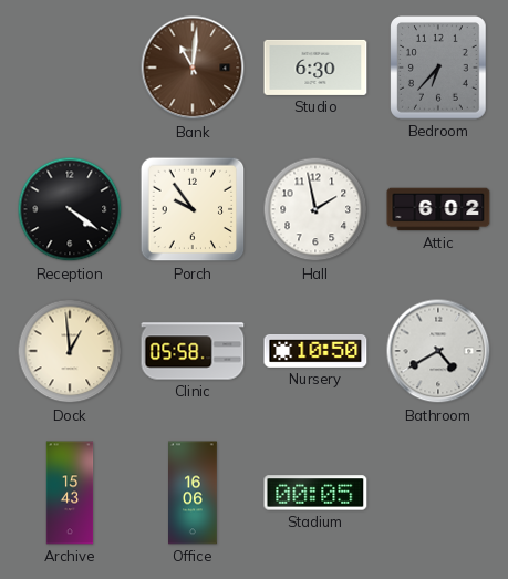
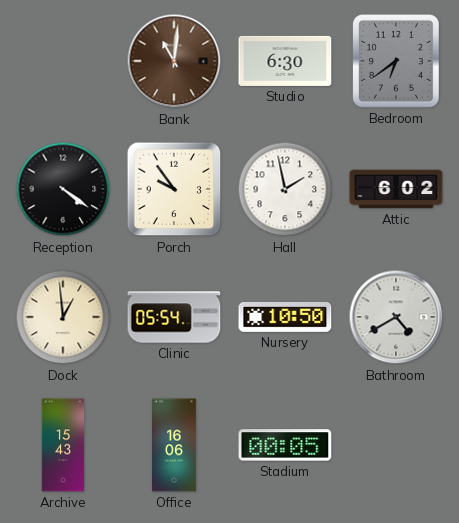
Bedroom: 6:37 -> 6:39
Clinic: 05:58 -> 05:54
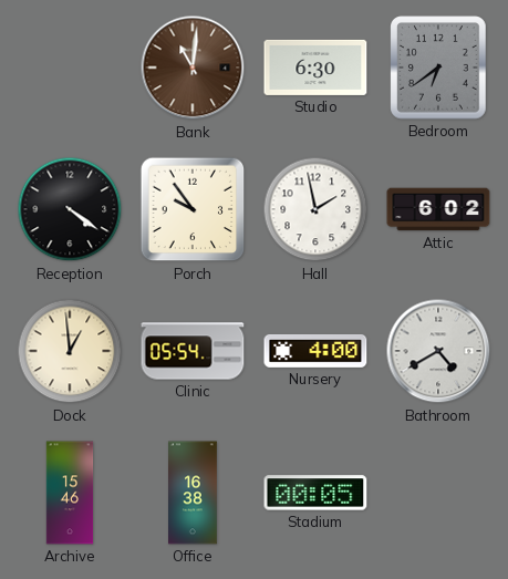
Nursery: 10:50 -> 4:00
Archive: 15:43 -> 15:46
Office: 16:06 -> 16:38
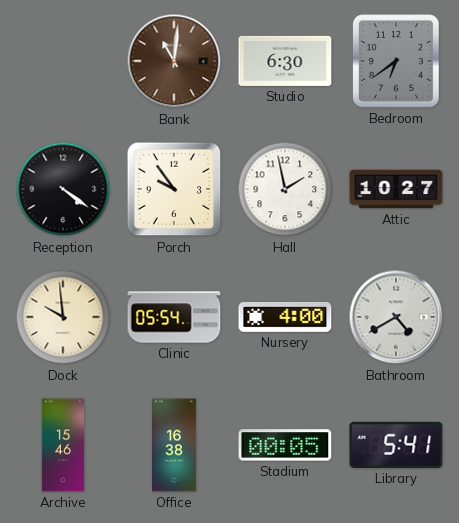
Attic: 6:02 -> 10:27
Dock: 12:59 -> 9:59
Library: none -> 5:41
